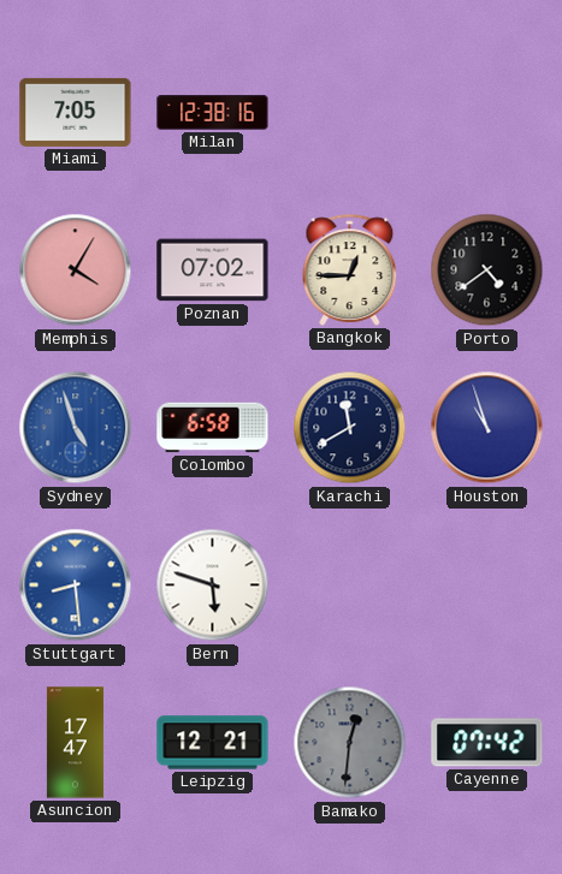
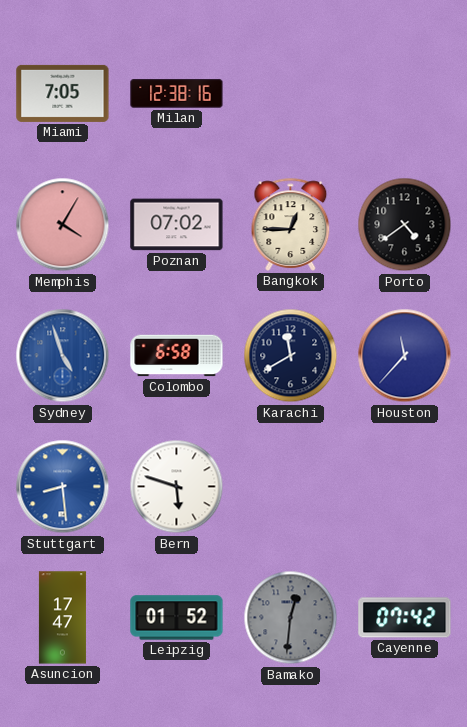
Houston: 10:57 -> 11:37
Leipzig: 12:21 -> 01:52
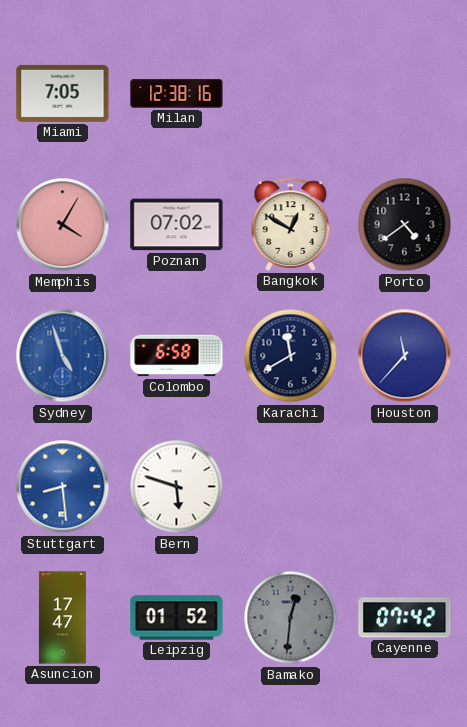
Bangkok: 12:45 -> 12:50
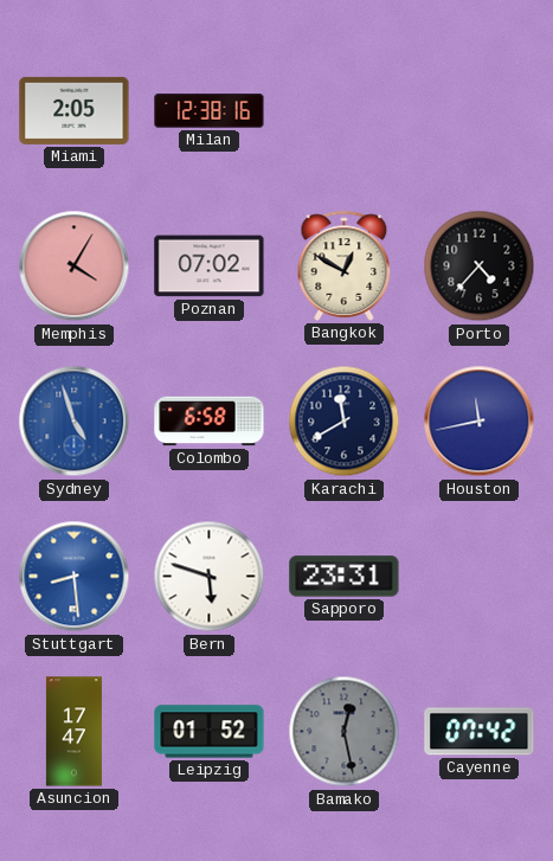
Miami: 7:05 -> 2:05
Porto: 4:39 -> 4:37
Houston: 11:37 -> 11:43
Sapporo: none -> 23:31
Bamako: 12:31 -> 12:28
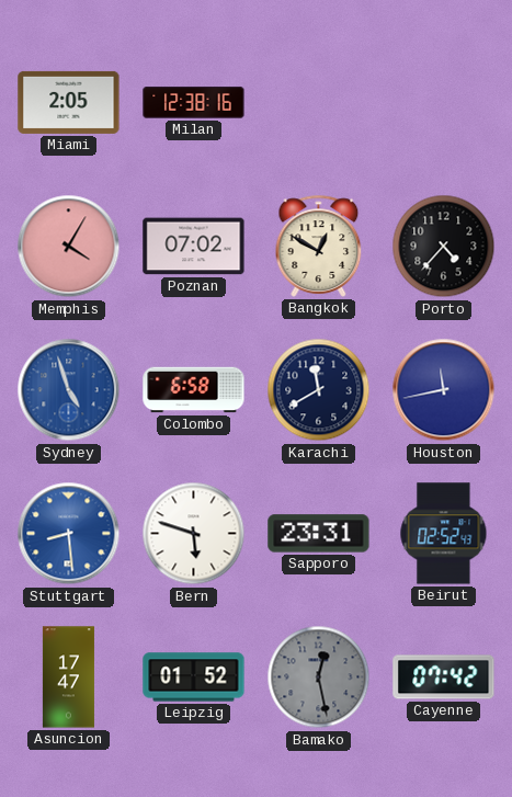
Beirut: none -> 02:52
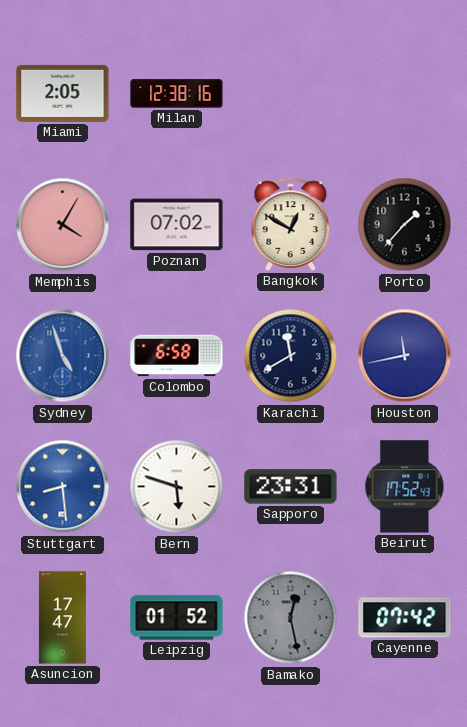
Porto: 4:37 -> 1:37
Beirut: 02:52 -> 17:52
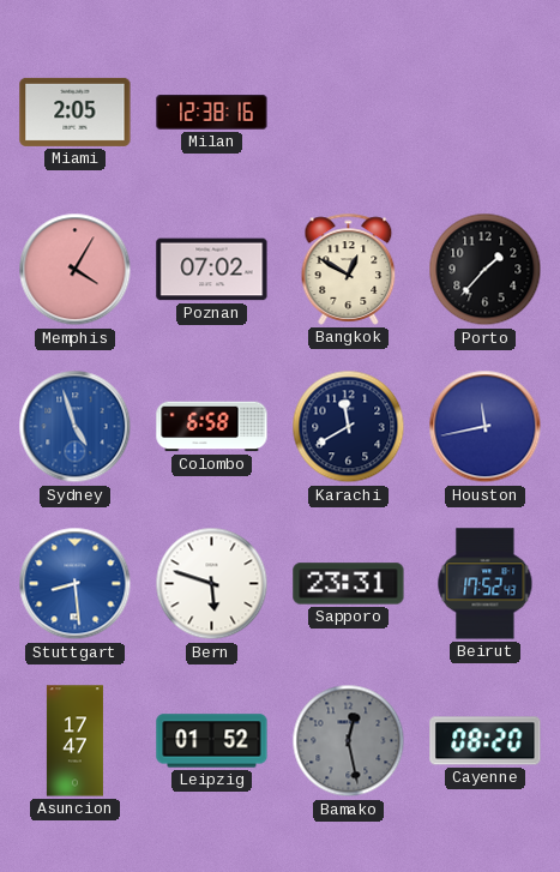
Cayenne: 07:42 -> 08:20
